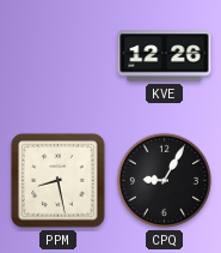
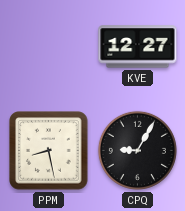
KVE: 12:26 -> 12:27
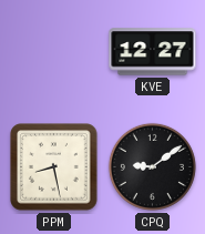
CPQ: 9:05 -> 9:09
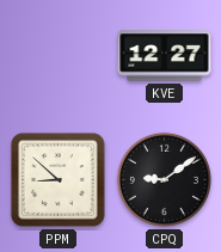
PPM: 8:28 -> 8:52
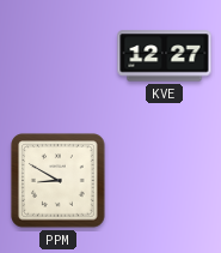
PPM: 8:52 -> 8:50
CPQ: 9:09 -> none
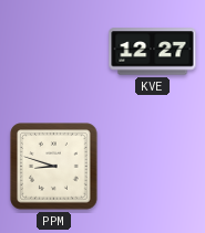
PPM: 8:50 -> 8:48
